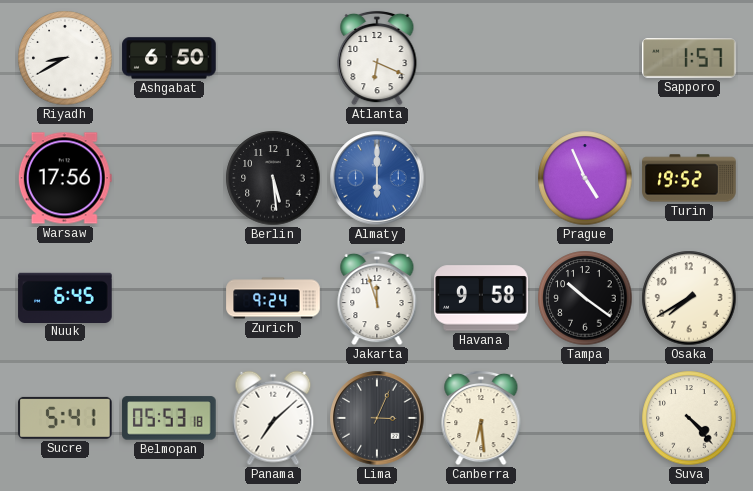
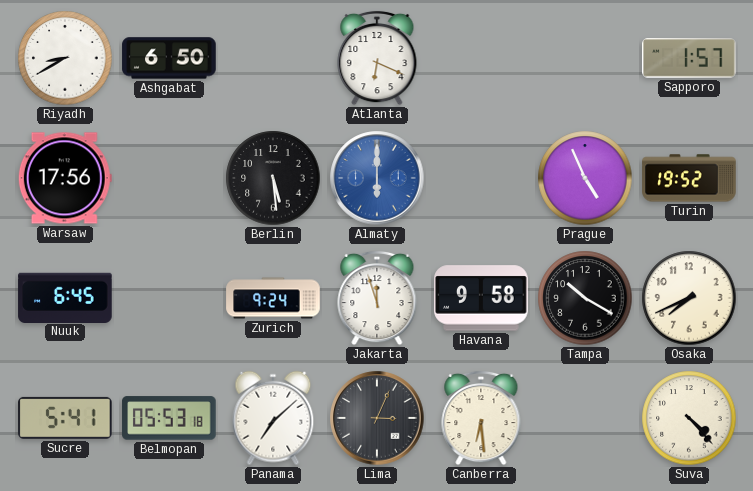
Tampa: 10:21 -> 10:20
Osaka: 7:40 -> 7:41
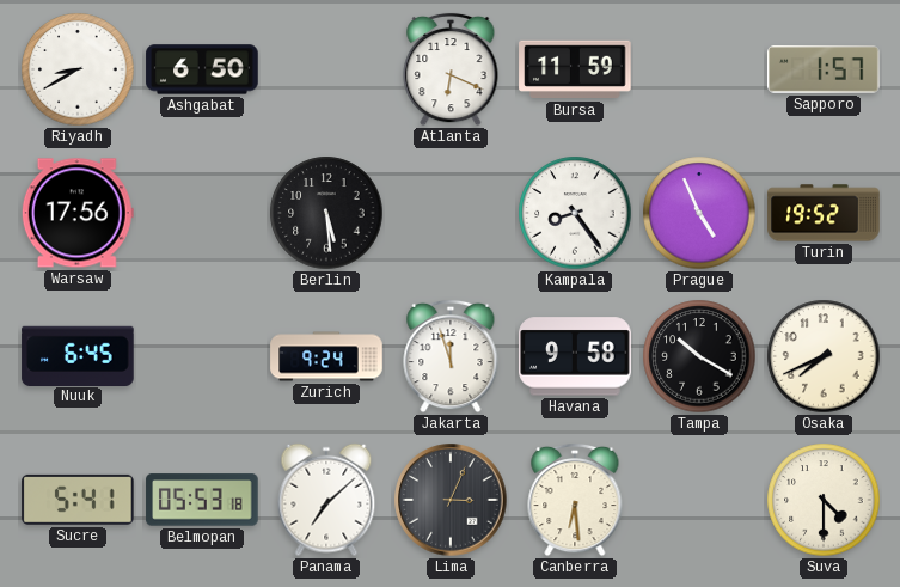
Bursa: none -> 11:59
Almaty: 6:00 -> none
Kampala: none -> 8:24
Suva: 4:23 -> 4:30
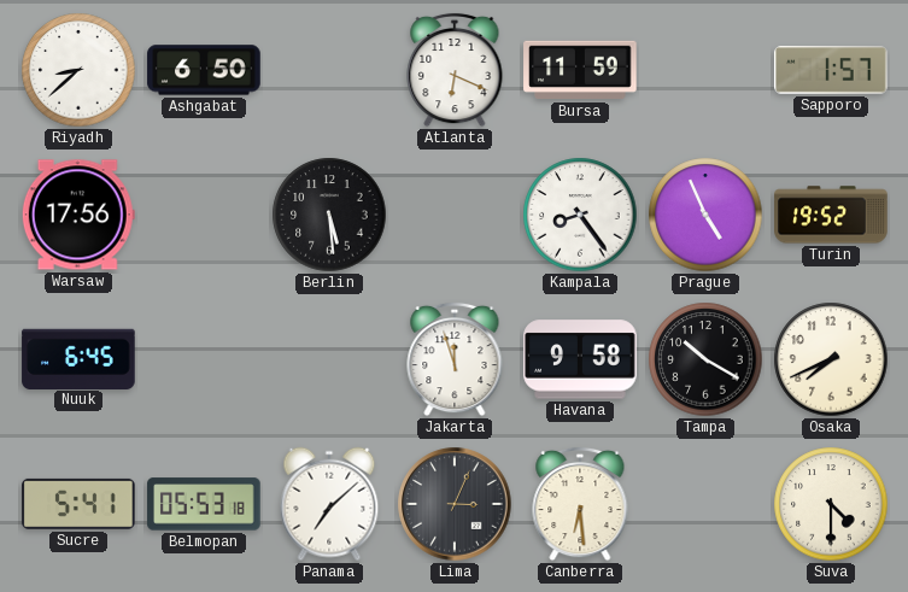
Riyadh: 8:40 -> 8:38
Zurich: 9:24 -> none
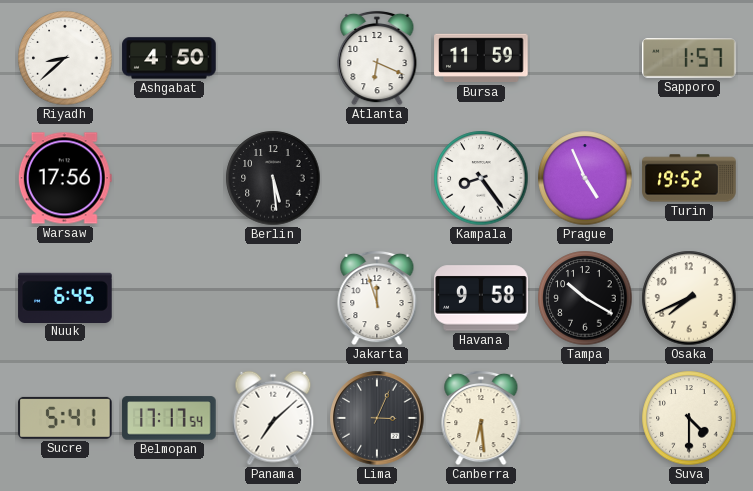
Ashgabat: 6:50 -> 4:50
Belmopan: 05:53 -> 17:17
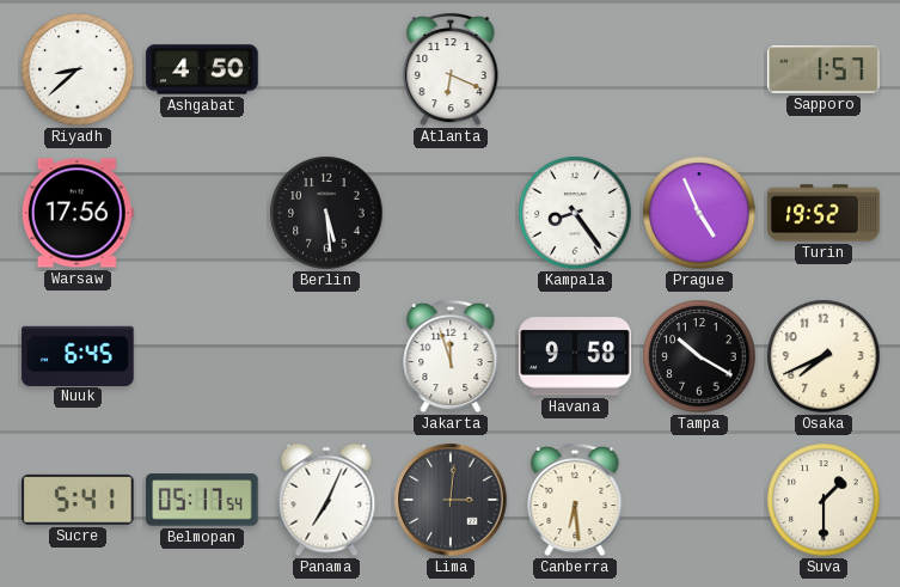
Bursa: 11:59 -> none
Belmopan: 17:17 -> 05:17
Panama: 7:08 -> 7:04
Lima: 3:04 -> 3:01
Suva: 4:30 -> 1:30
